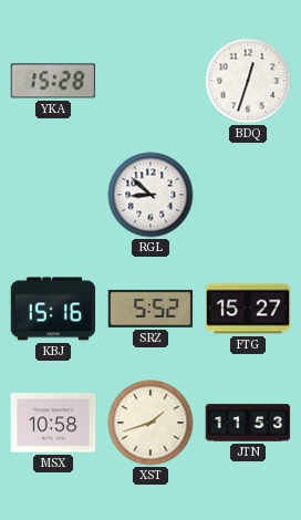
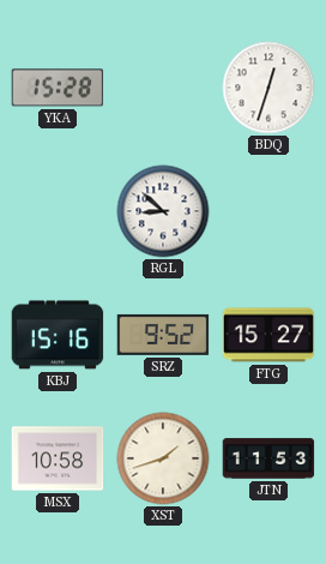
SRZ: 5:52 -> 9:52
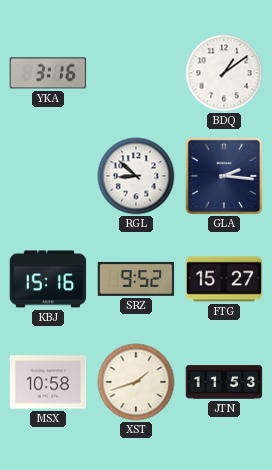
YKA: 15:28 -> 3:16
BDQ: 12:33 -> 1:09
GLA: none -> 2:16
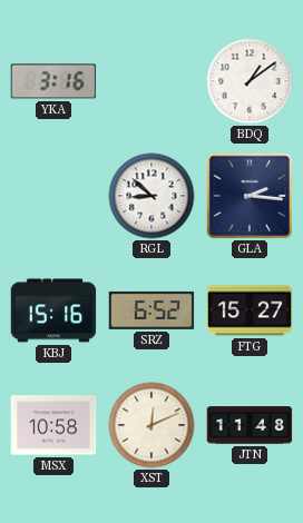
SRZ: 9:52 -> 6:52
XST: 1:42 -> 12:11
JTN: 11:53 -> 11:48
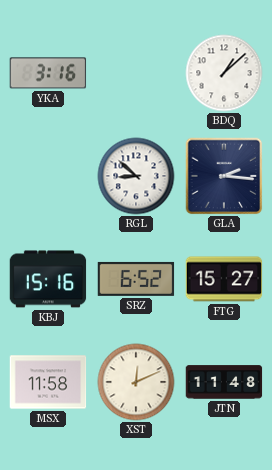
BDQ: 1:09 -> 1:08
MSX: 10:58 -> 11:58
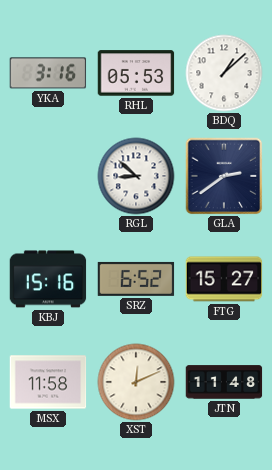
RHL: none -> 05:53
GLA: 2:16 -> 2:39
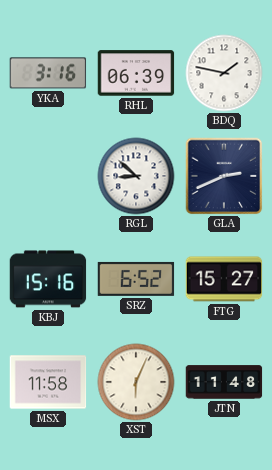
RHL: 05:53 -> 06:39
BDQ: 1:08 -> 1:47
GLA: 2:39 -> 2:41
XST: 12:11 -> 6:04
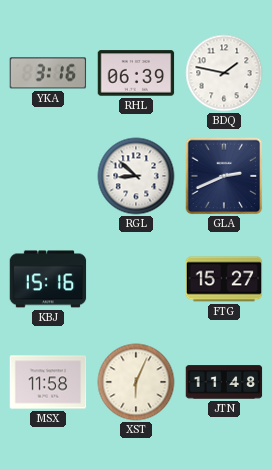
SRZ: 6:52 -> none
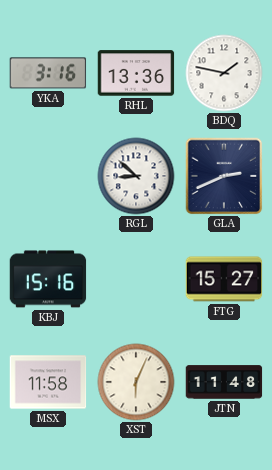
RHL: 06:39 -> 13:36
